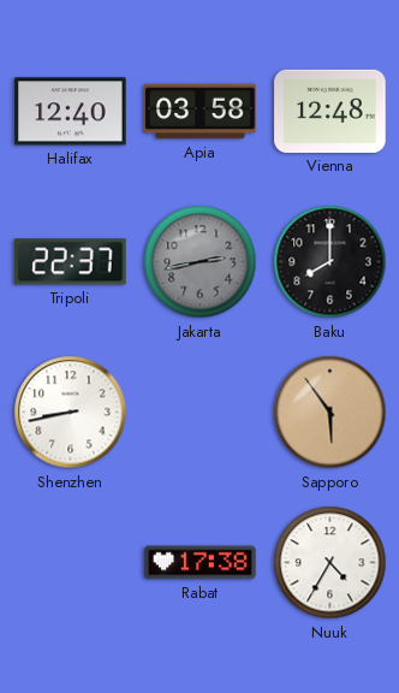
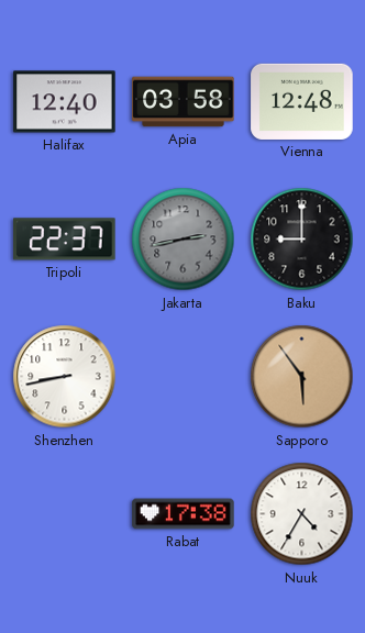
Baku: 8:00 -> 9:00
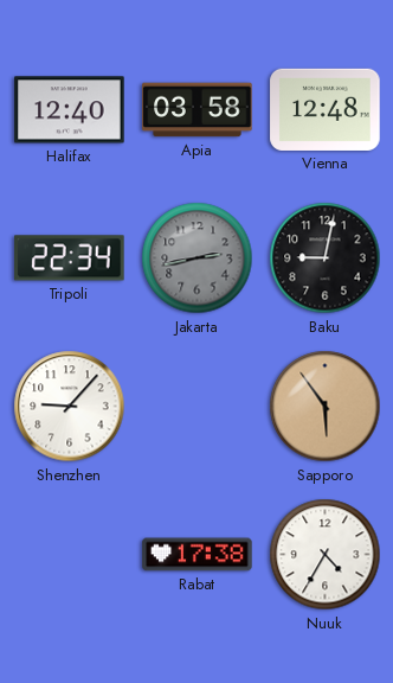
Tripoli: 22:37 -> 22:34
Baku: 9:00 -> 9:02
Shenzhen: 8:43 -> 9:07
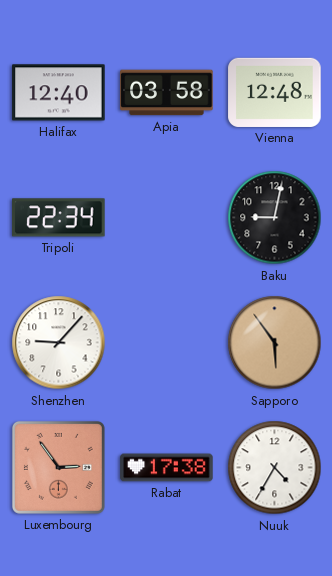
Jakarta: 2:43 -> none
Luxembourg: none -> 2:54
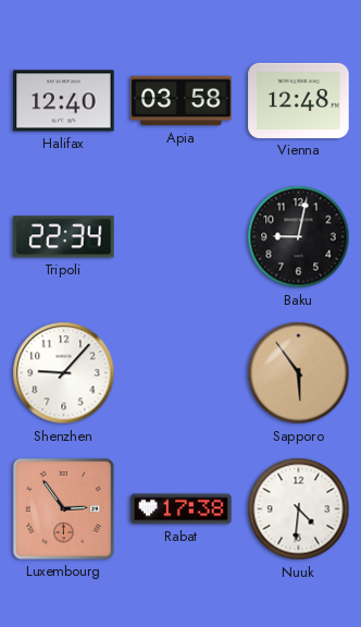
Nuuk: 4:35 -> 4:31
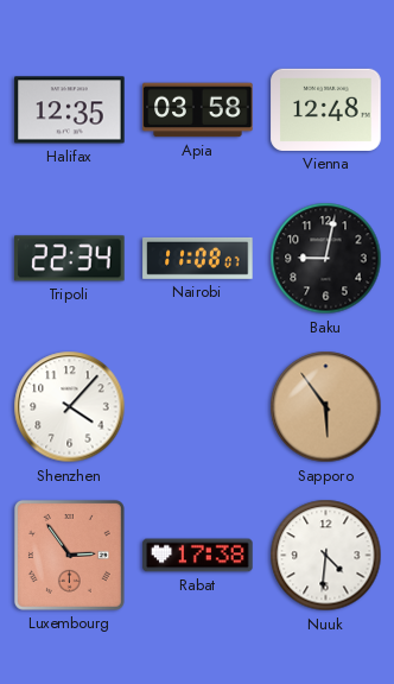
Halifax: 12:40 -> 12:35
Nairobi: none -> 11:08
Shenzhen: 9:07 -> 4:07
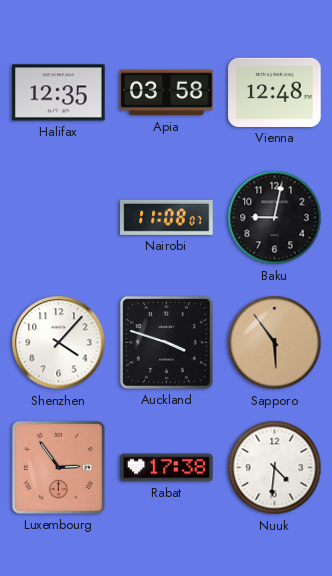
Tripoli: 22:34 -> none
Auckland: none -> 3:48
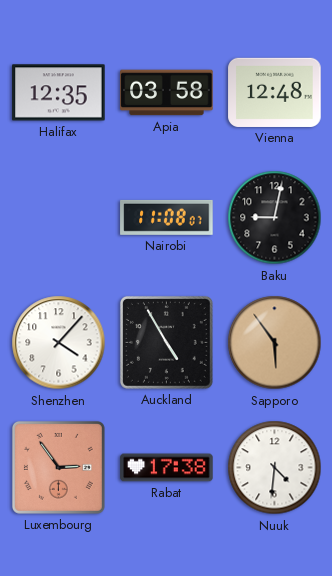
Auckland: 3:48 -> 4:55
